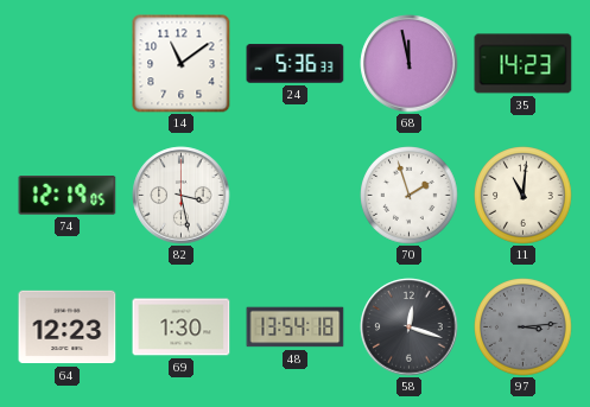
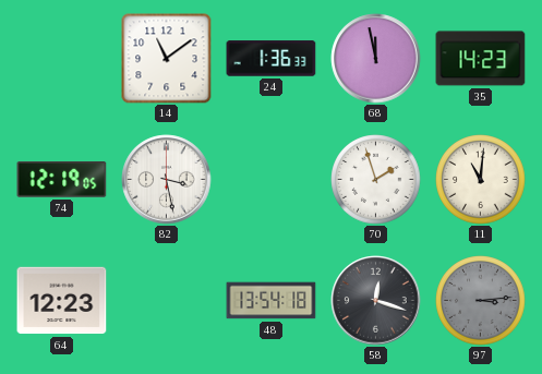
24: 5:36 -> 1:36
69: 1:30 -> none
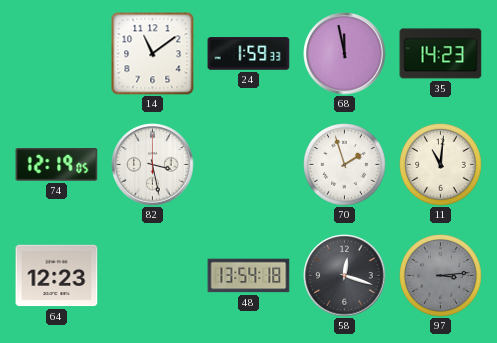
24: 1:36 -> 1:59
